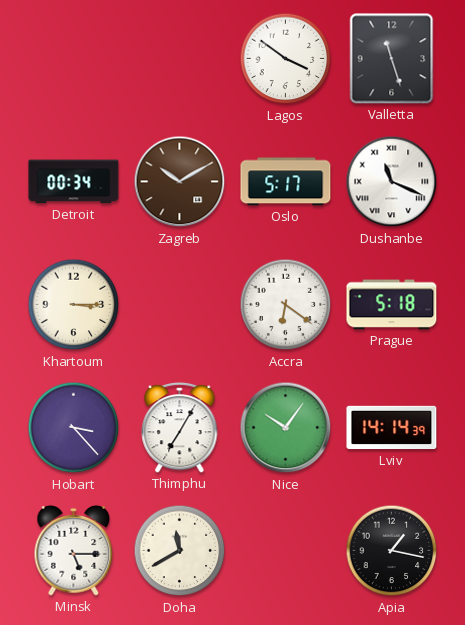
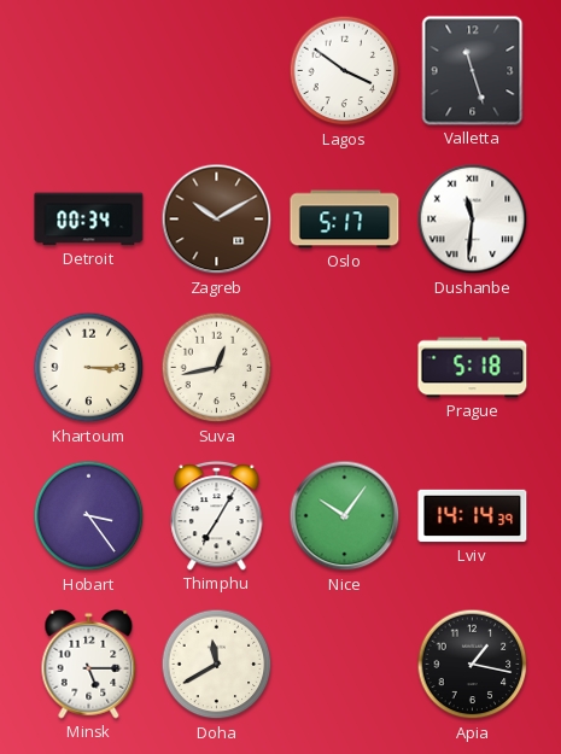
Dushanbe: 11:19 -> 11:31
Suva: none -> 12:43
Accra: 6:21 -> none
Hobart: 3:23 -> 3:24
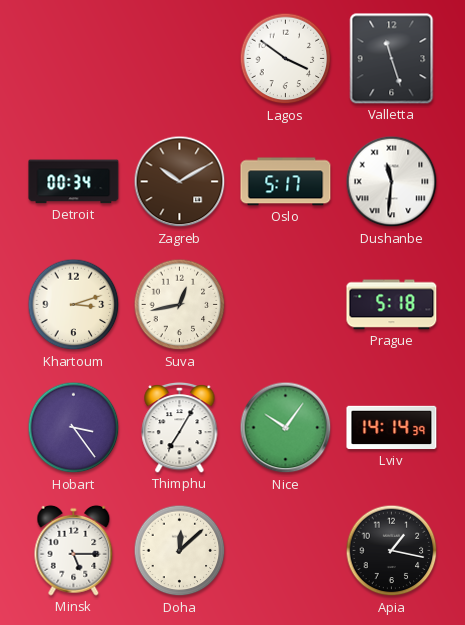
Khartoum: 3:15 -> 3:12
Doha: 11:40 -> 12:08
